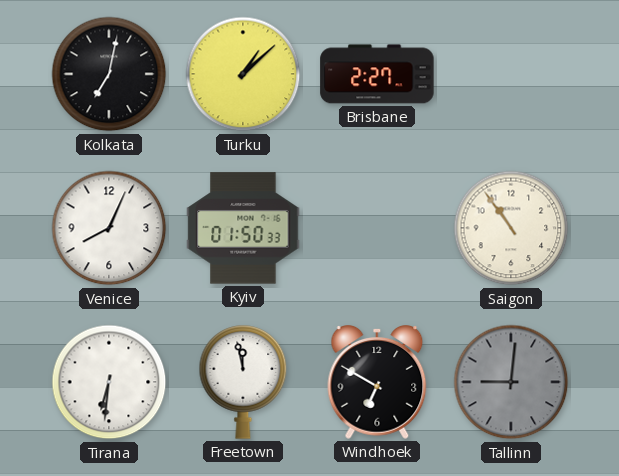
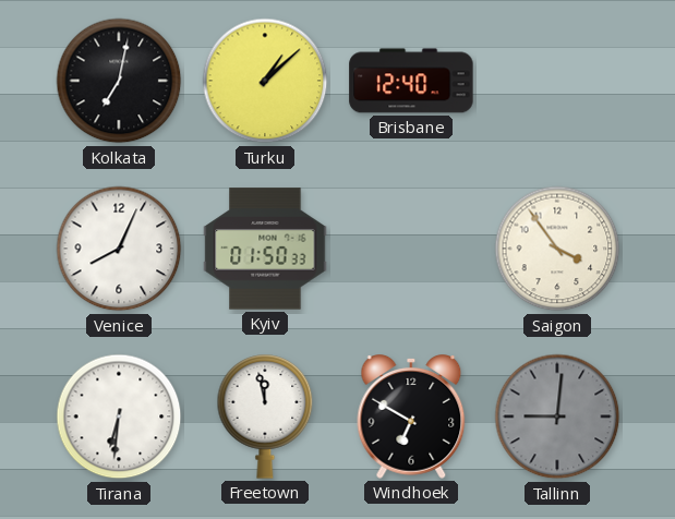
Brisbane: 2:27 -> 12:40
Saigon: 10:54 -> 3:54
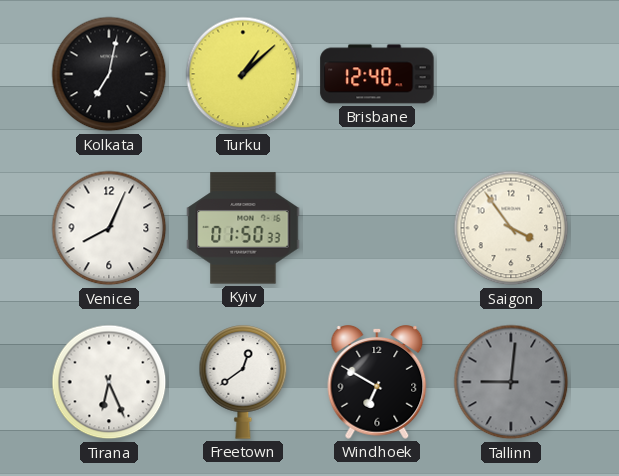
Tirana: 6:31 -> 6:26
Freetown: 11:58 -> 12:39
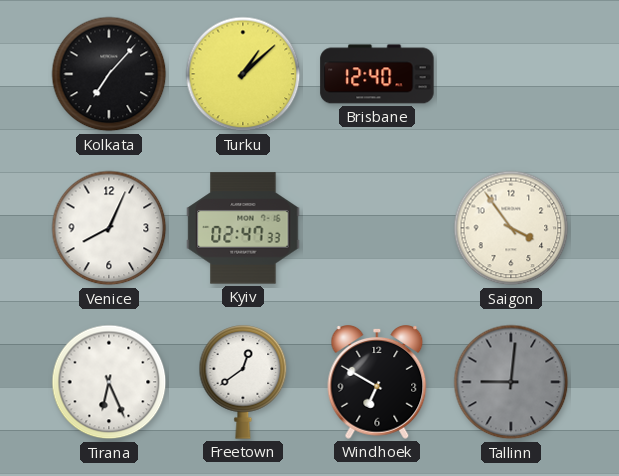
Kolkata: 7:02 -> 7:07
Kyiv: 01:50 -> 02:47
